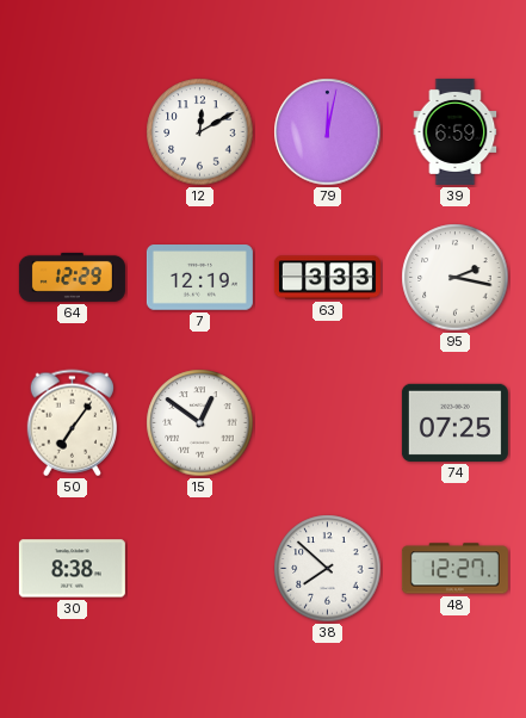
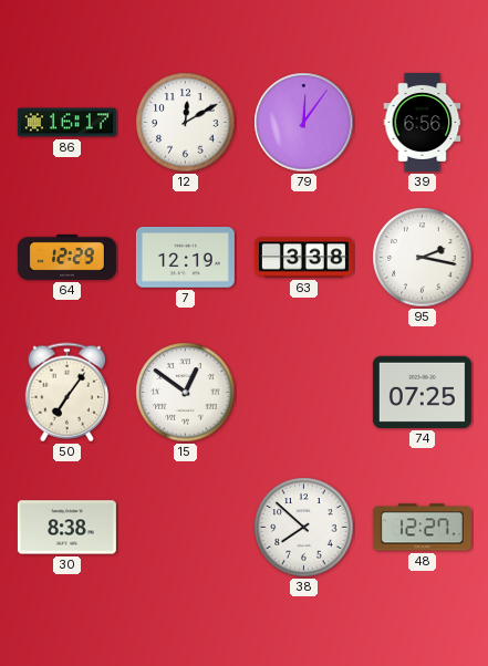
86: none -> 16:17
79: 12:02 -> 12:06
39: 6:59 -> 6:56
63: 3:33 -> 3:38
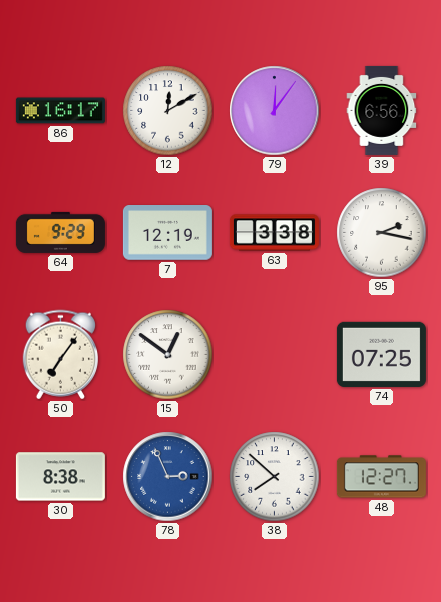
64: 12:29 -> 9:29
78: none -> 2:56
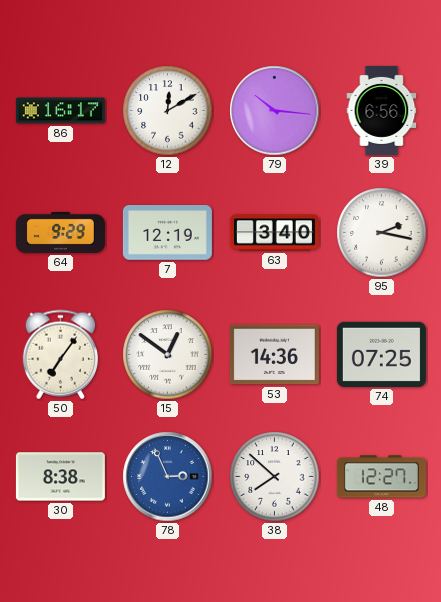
79: 12:06 -> 10:16
63: 3:38 -> 3:40
53: none -> 14:36
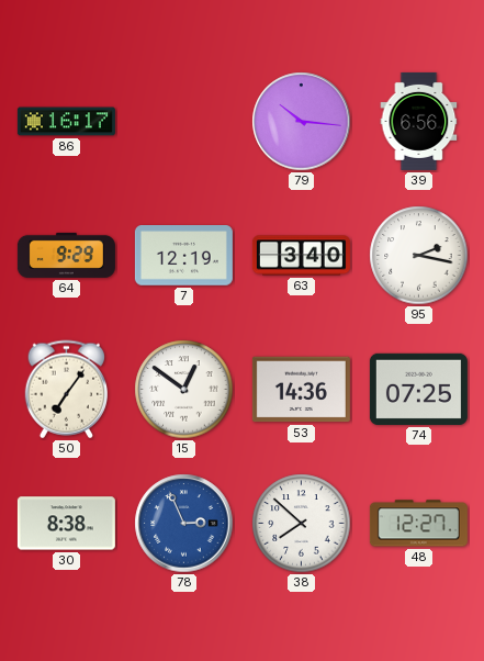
12: 12:10 -> none
